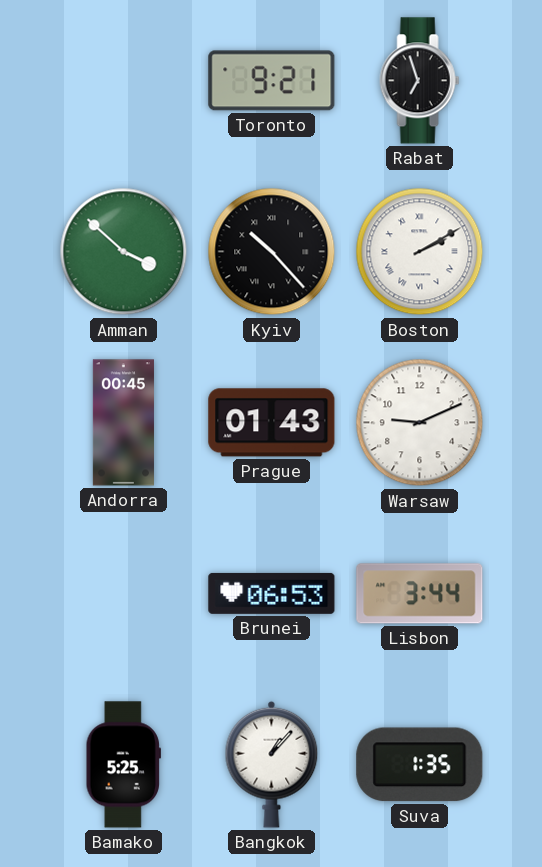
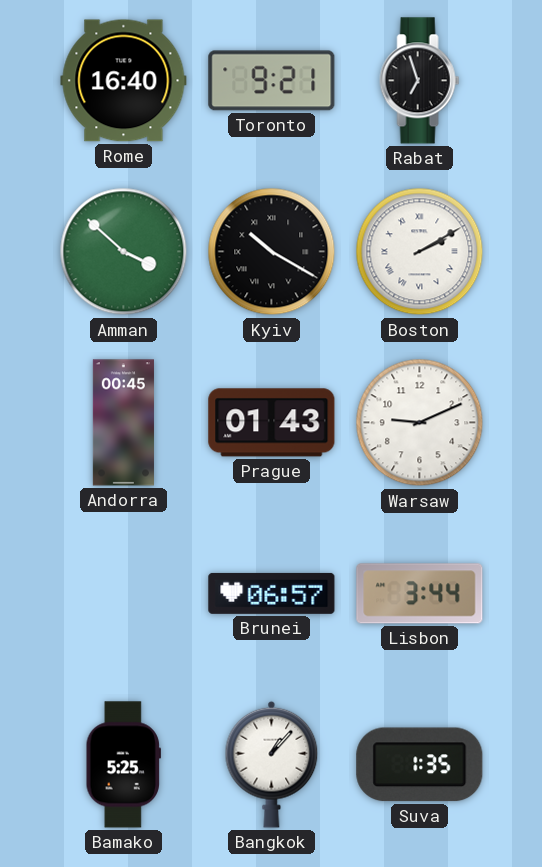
Rome: none -> 16:40
Kyiv: 10:23 -> 10:20
Brunei: 06:53 -> 06:57
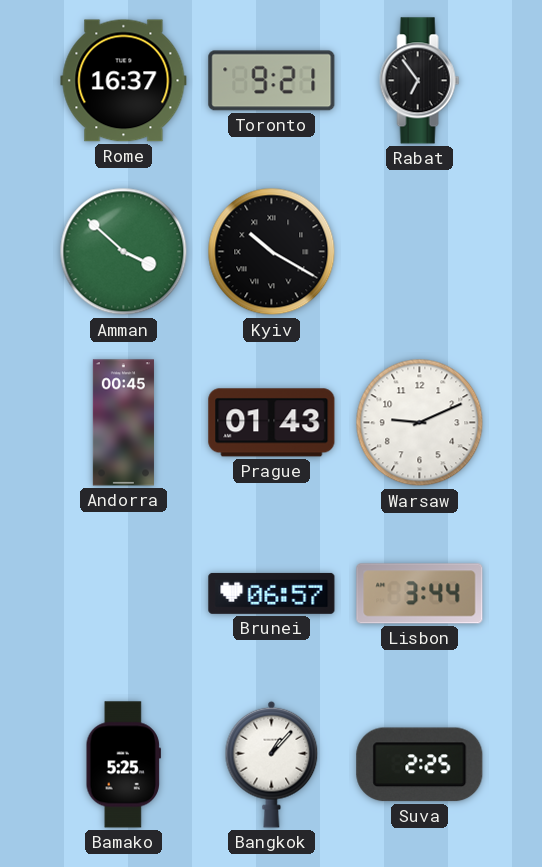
Rome: 16:40 -> 16:37
Rabat: 6:57 -> 6:54
Boston: 2:10 -> none
Suva: 1:35 -> 2:25
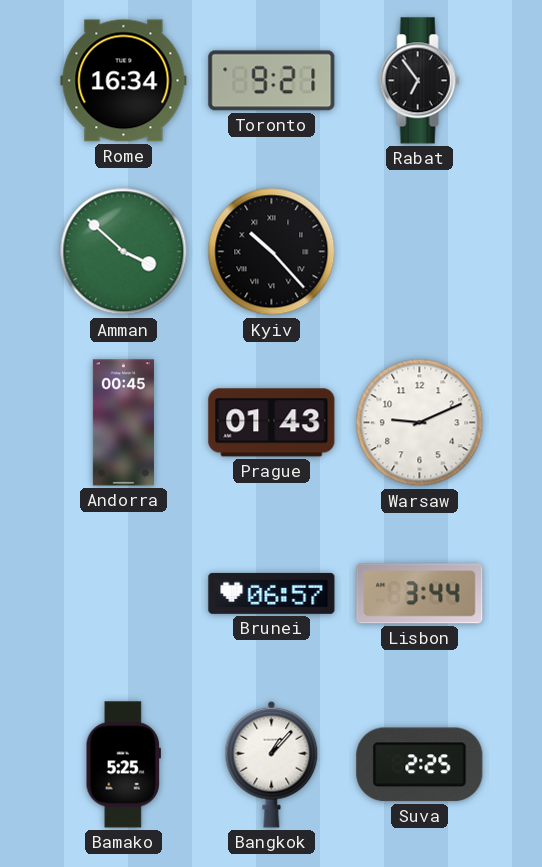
Rome: 16:37 -> 16:34
Kyiv: 10:20 -> 10:23
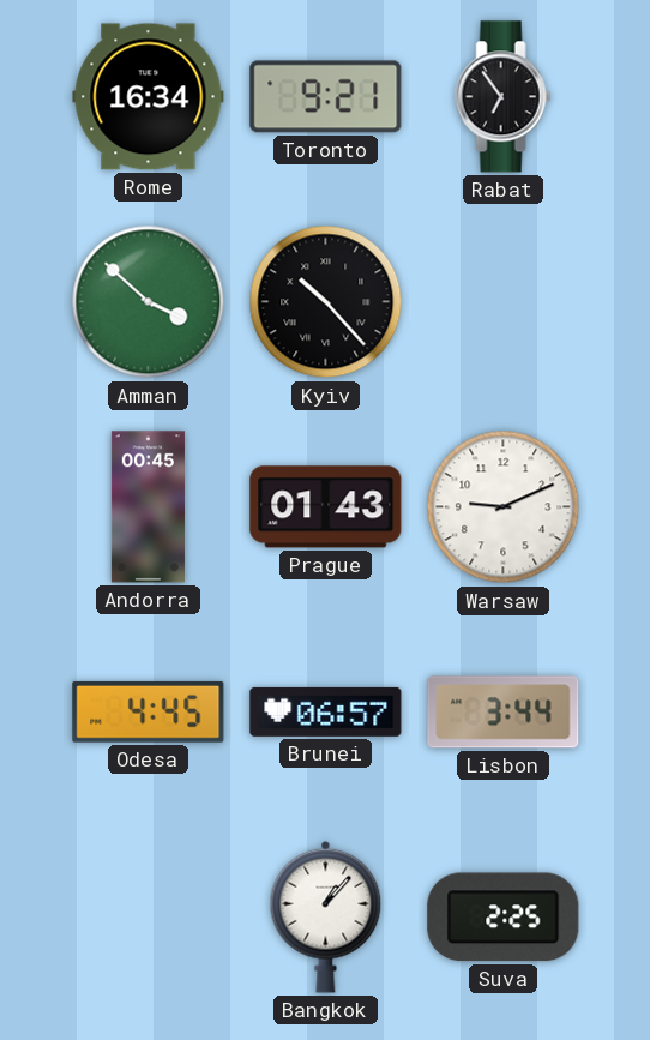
Odesa: none -> 4:45
Bamako: 5:25 -> none
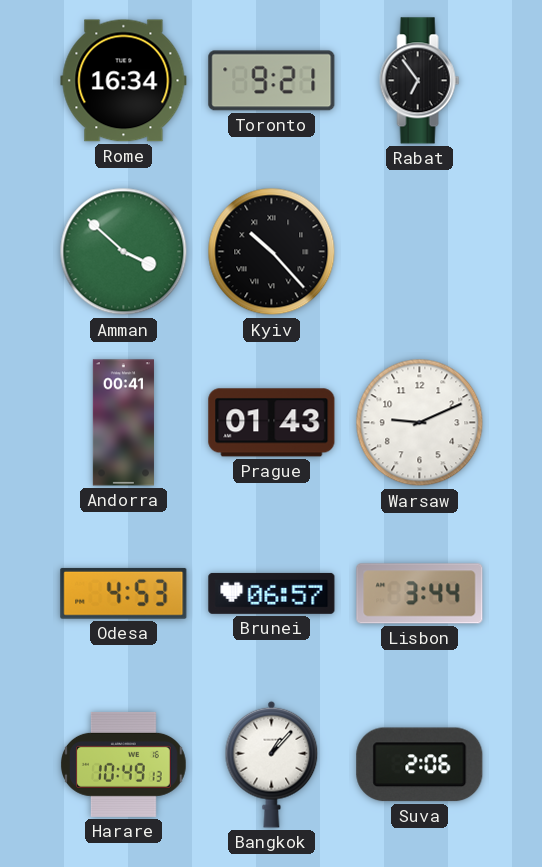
Andorra: 00:45 -> 00:41
Odesa: 4:45 -> 4:53
Harare: none -> 10:49
Suva: 2:25 -> 2:06
